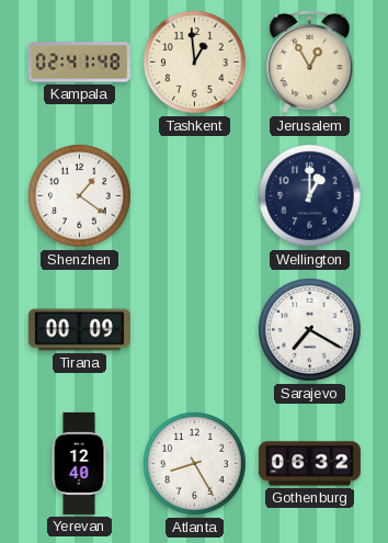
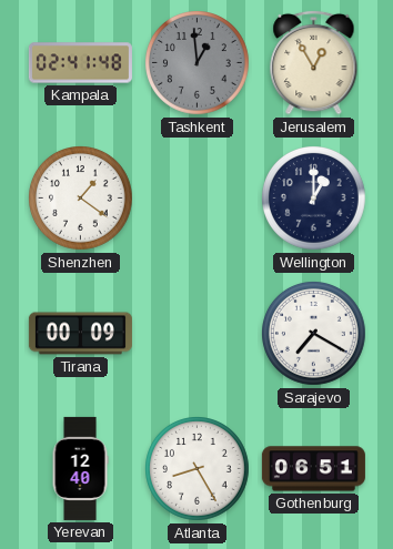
Tashkent dial: cream -> grey
Gothenburg: 06:32 -> 06:51
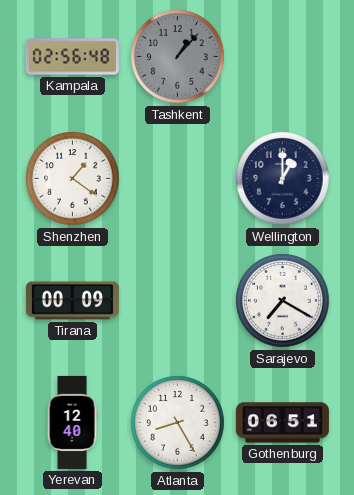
Kampala: 02:41 -> 02:56
Tashkent: 12:59 -> 1:07
Jerusalem: 12:55 -> none
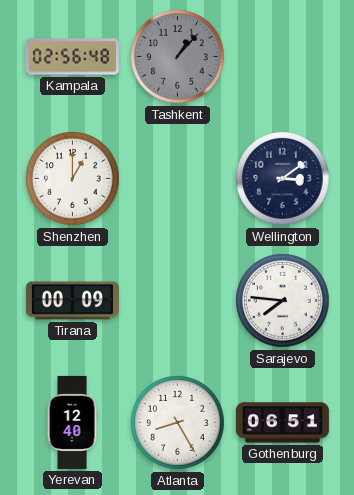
Shenzhen: 1:21 -> 1:00
Wellington: 1:00 -> 3:09
Sarajevo: 7:20 -> 7:46
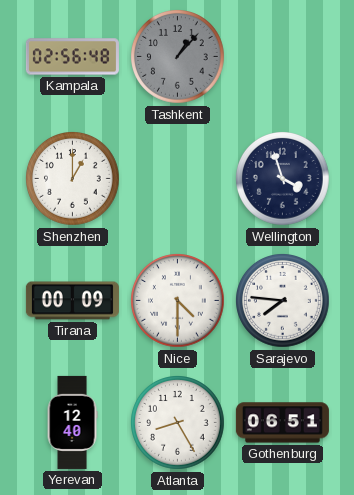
Wellington: 3:09 -> 3:57
Nice: none -> 4:30
